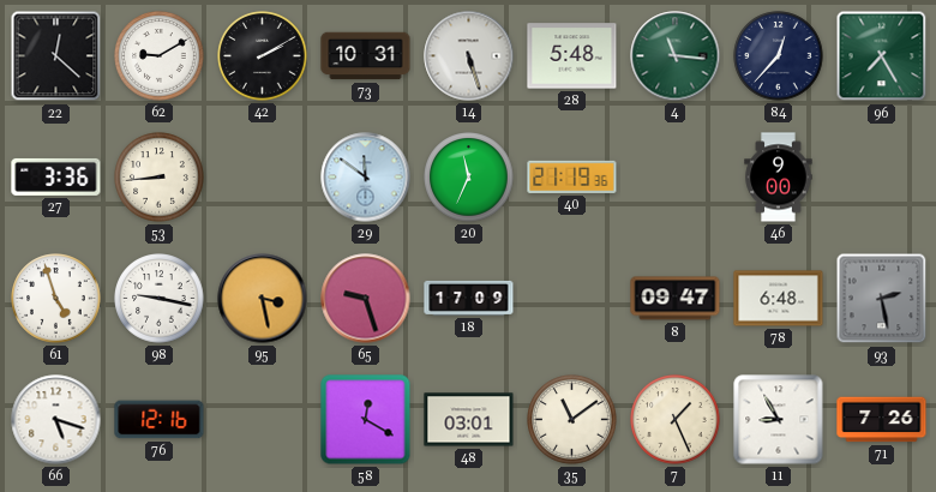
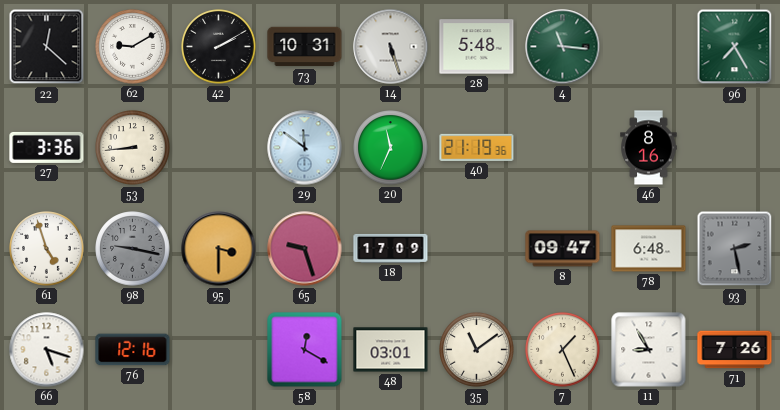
84: 12:37 -> none
46: 9:00 -> 8:16
98 dial: white -> grey
95: 3:28 -> 3:30
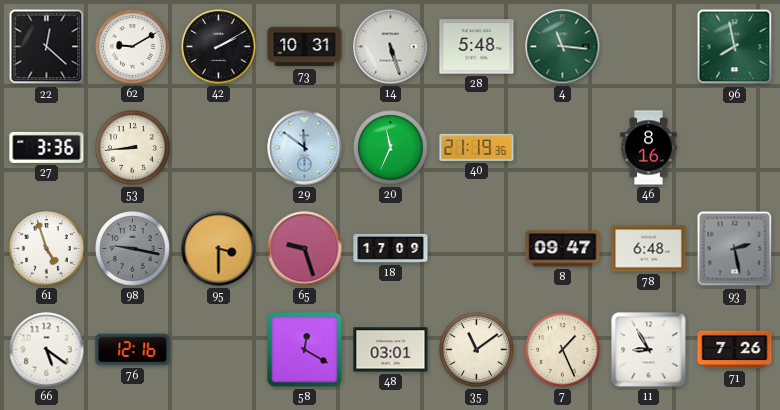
96: 7:25 -> 7:58
66: 5:18 -> 5:21
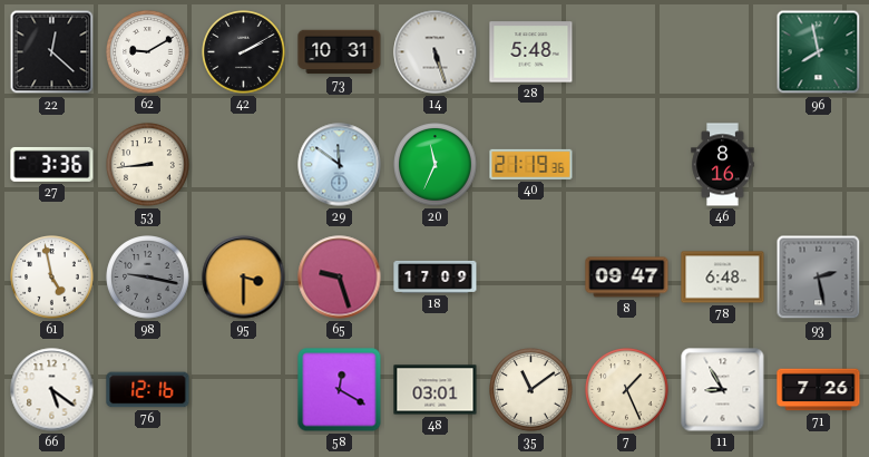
4: 11:16 -> none
61: 4:57 -> 4:58
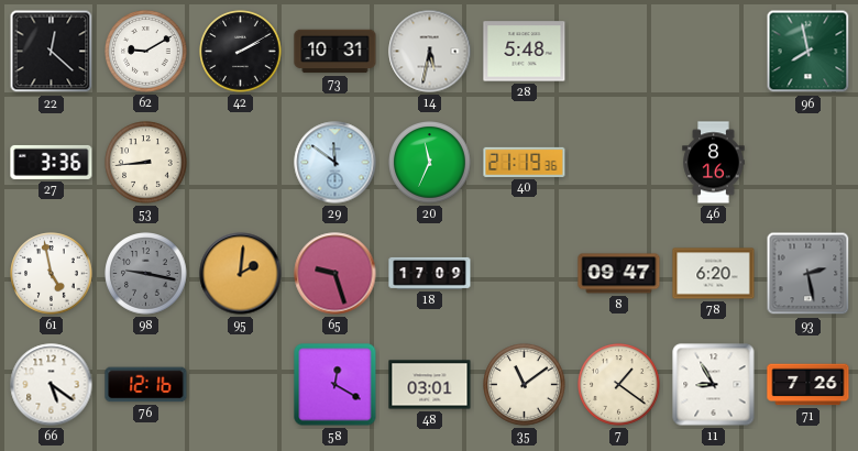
14: 5:27 -> 5:32
95: 3:30 -> 2:01
78: 6:48 -> 6:20
7: 1:26 -> 1:21
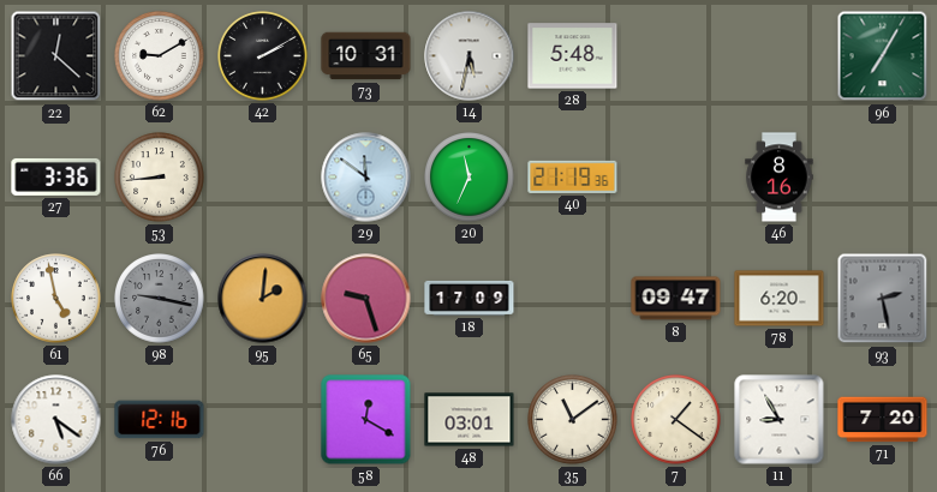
96: 7:58 -> 7:05
71: 7:26 -> 7:20
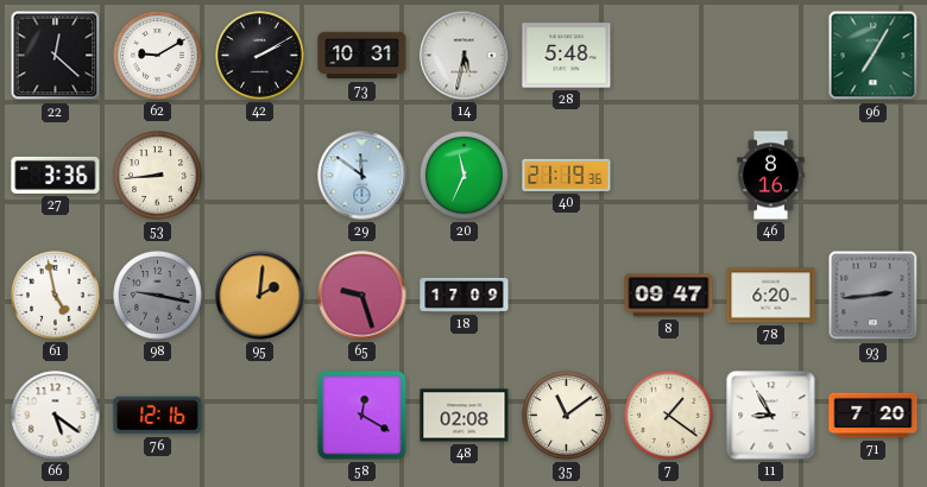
93: 2:28 -> 2:44
48: 03:01 -> 02:08
